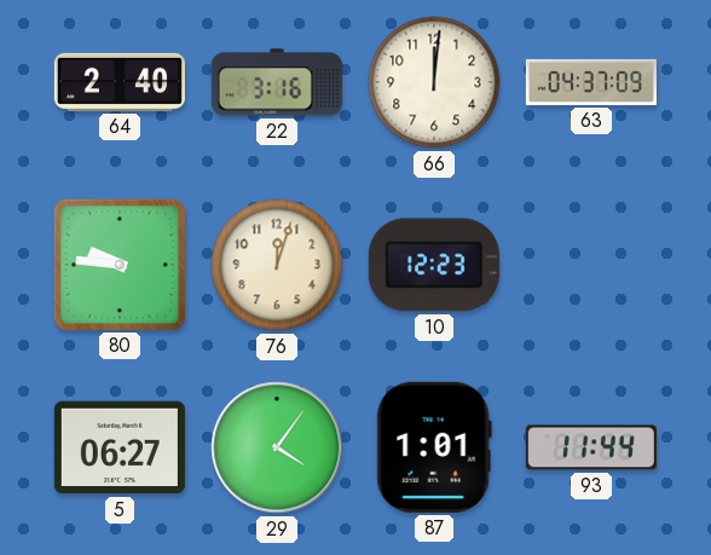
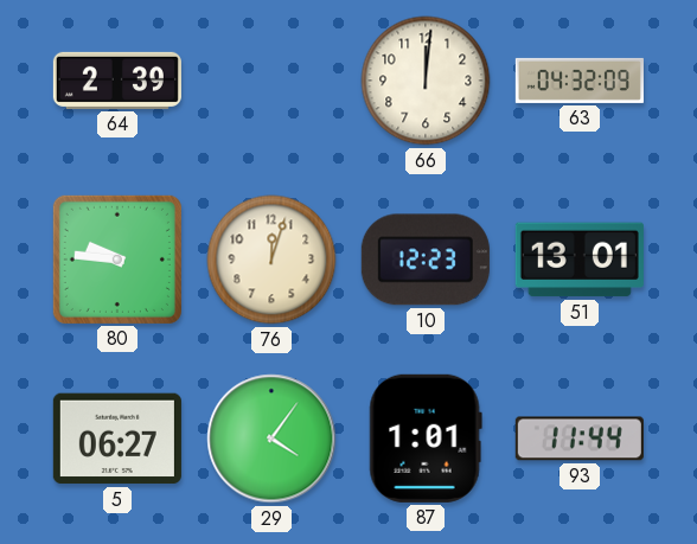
64: 2:40 -> 2:39
22: 3:16 -> none
63: 04:37 -> 04:32
51: none -> 13:01
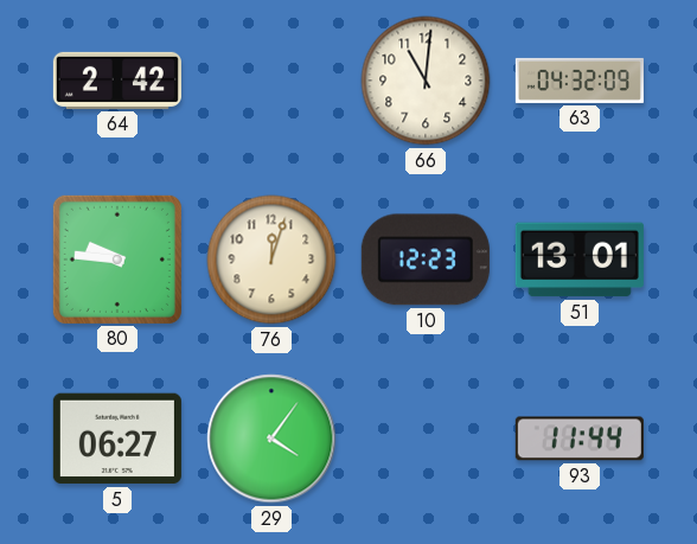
64: 2:39 -> 2:42
66: 12:01 -> 11:01
87: 1:01 -> none
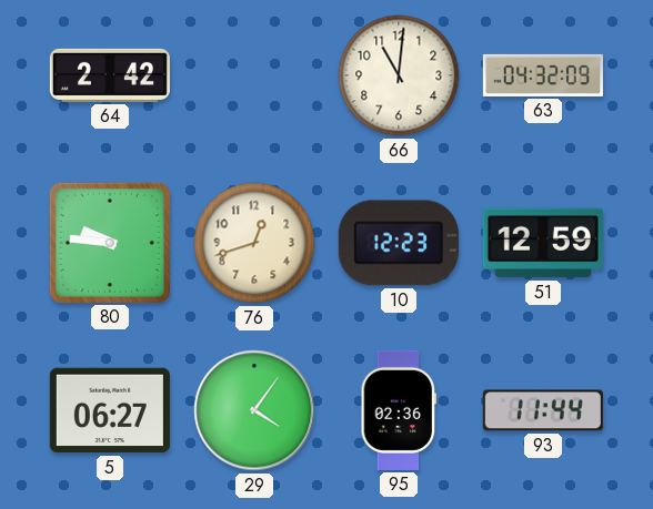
76: 12:03 -> 12:42
51: 13:01 -> 12:59
95: none -> 02:36
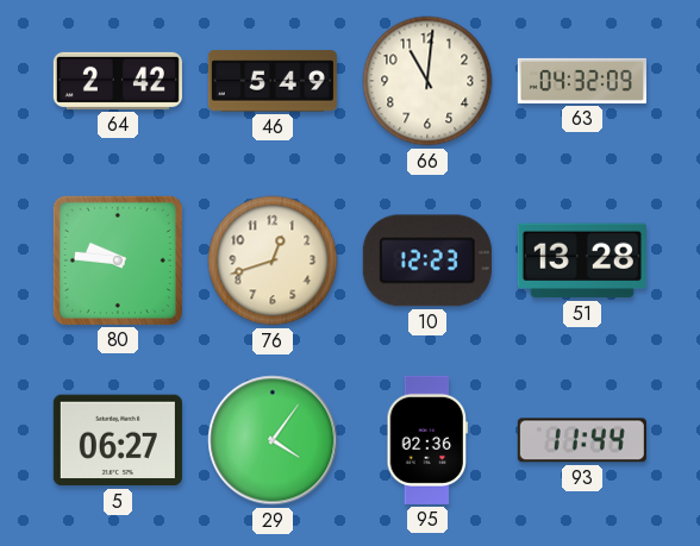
46: none -> 5:49
51: 12:59 -> 13:28
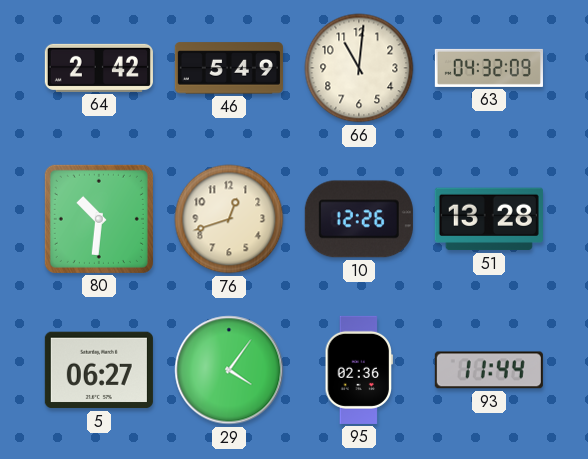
80: 9:46 -> 10:31
10: 12:23 -> 12:26
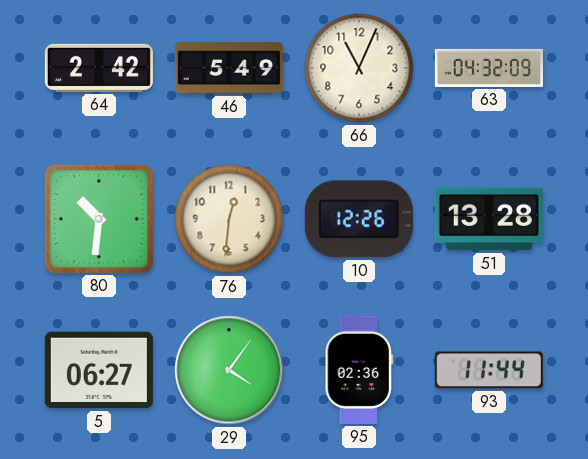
66: 11:01 -> 11:04
76: 12:42 -> 12:31
